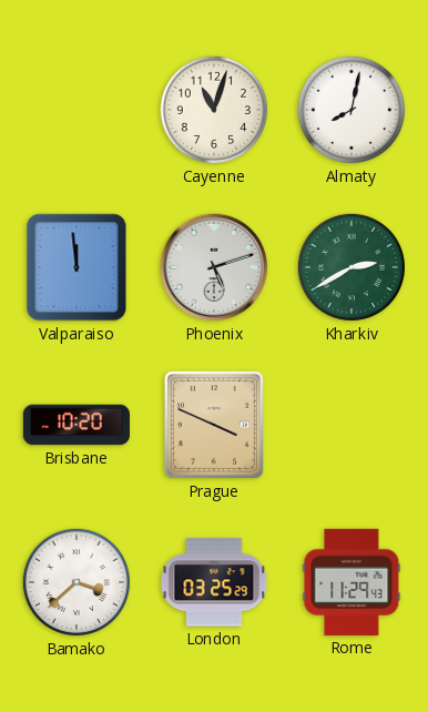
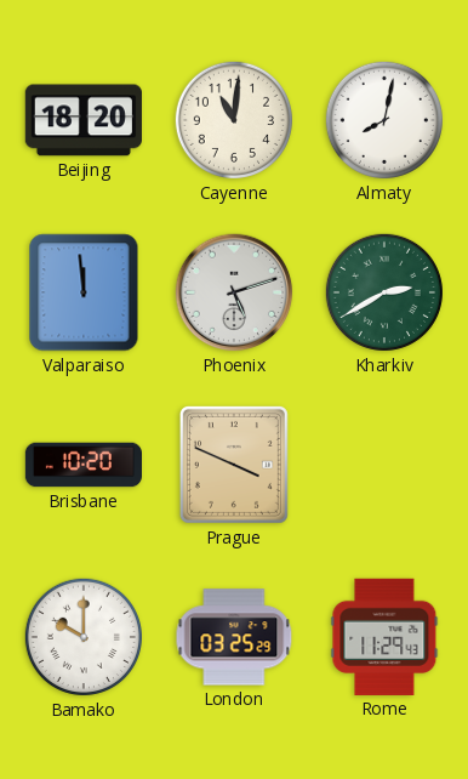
Beijing: none -> 18:20
Cayenne: 11:03 -> 11:01
Bamako: 3:38 -> 10:00
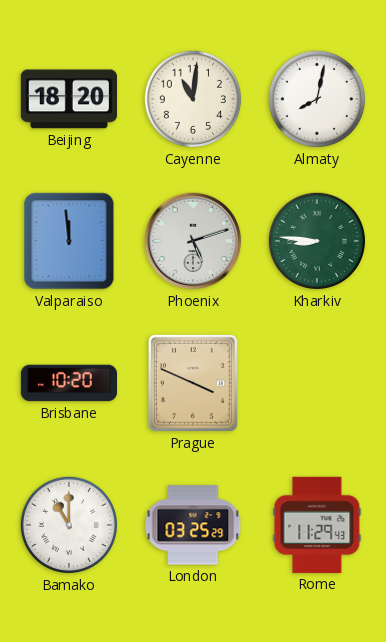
Kharkiv: 2:40 -> 8:46
Bamako: 10:00 -> 11:00
